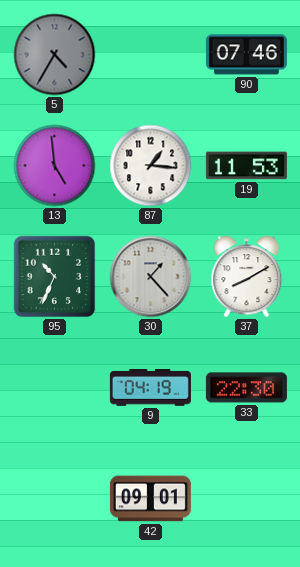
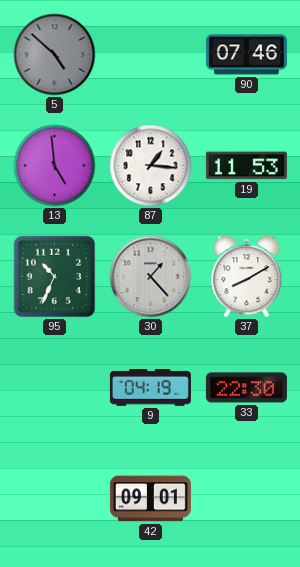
5: 4:35 -> 4:52
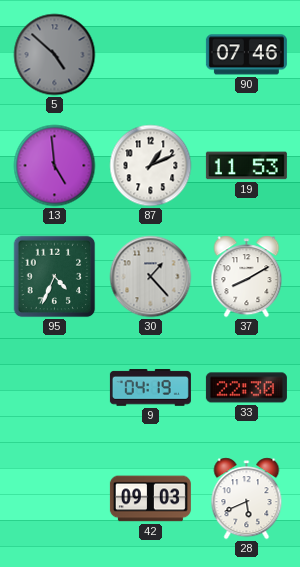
87: 1:16 -> 1:11
95: 10:34 -> 4:34
42: 09:01 -> 09:03
28: none -> 5:41
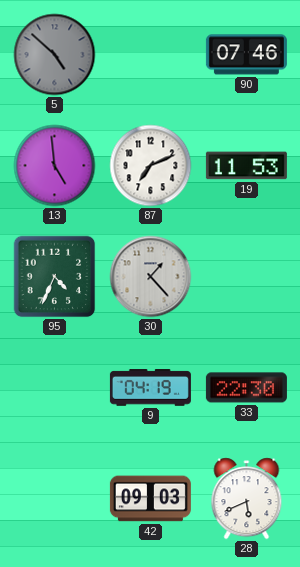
87: 1:11 -> 7:11
37: 8:10 -> none
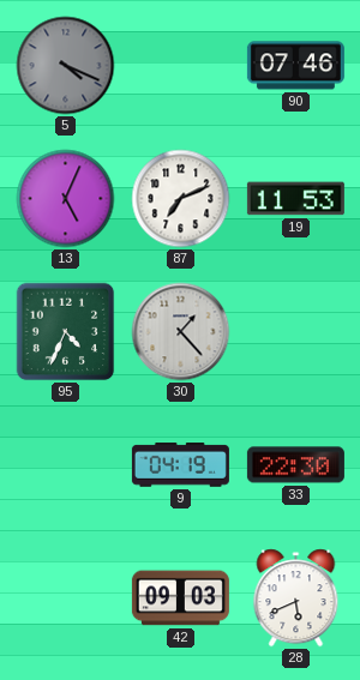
5: 4:52 -> 4:19
13: 4:59 -> 5:04
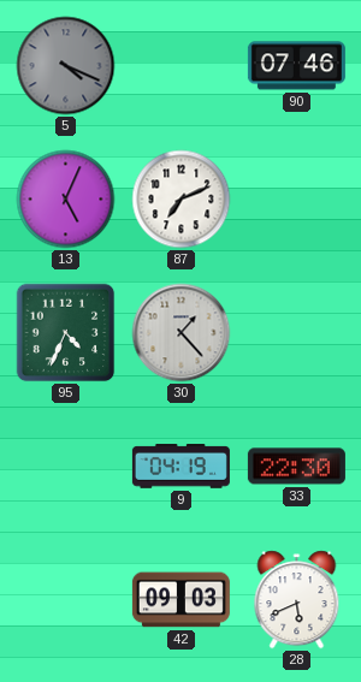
19: 11:53 -> none
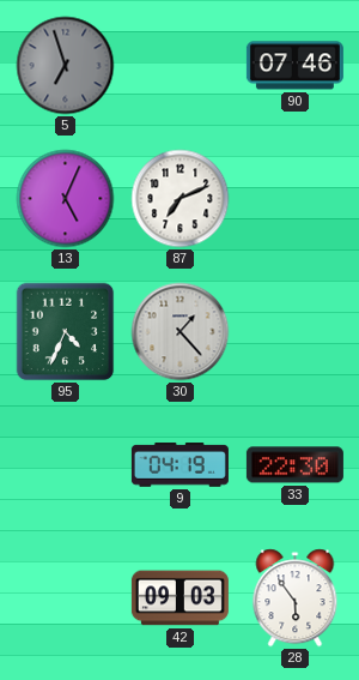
5: 4:19 -> 6:57
28: 5:41 -> 5:54
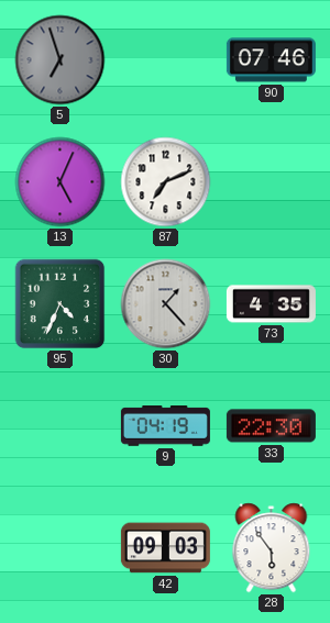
73: none -> 4:35
